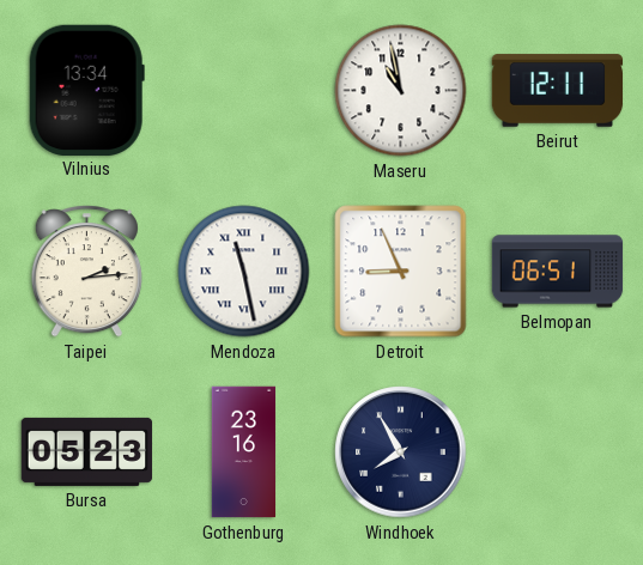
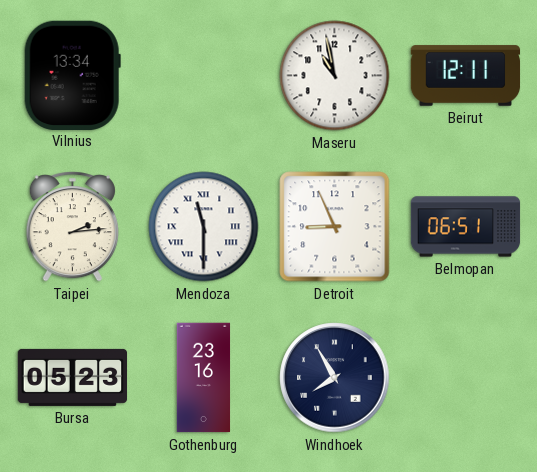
Mendoza: 11:28 -> 11:30
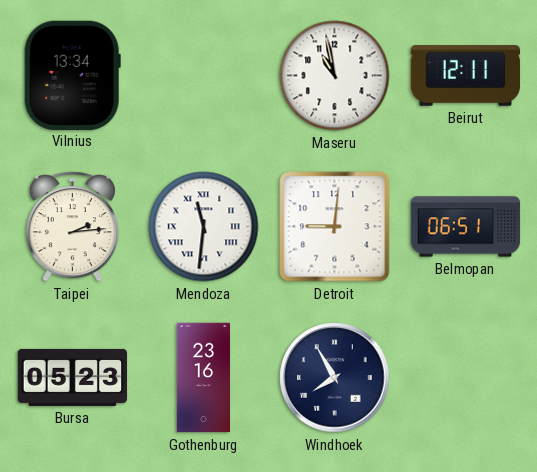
Mendoza: 11:30 -> 11:31
Detroit: 8:56 -> 9:01
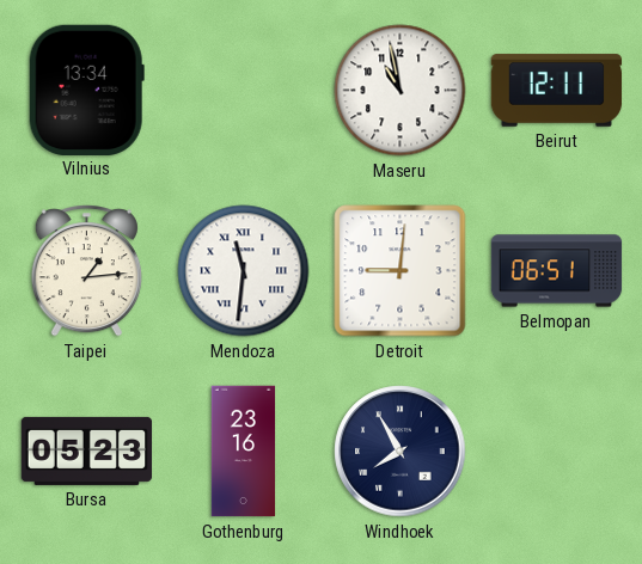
Taipei: 2:14 -> 1:14
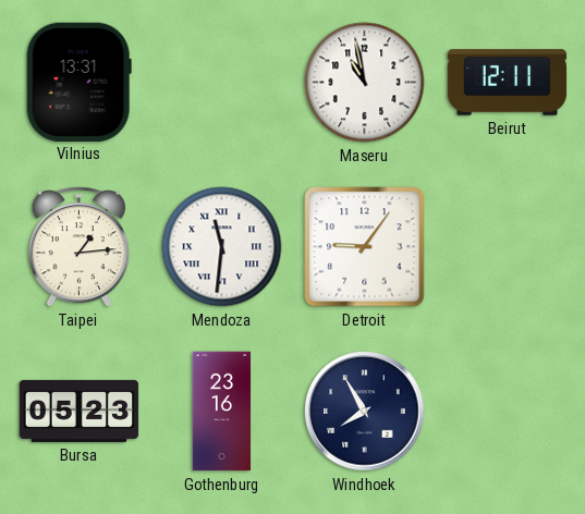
Vilnius: 13:34 -> 13:31
Detroit: 9:01 -> 9:06
Belmopan: 06:51 -> none
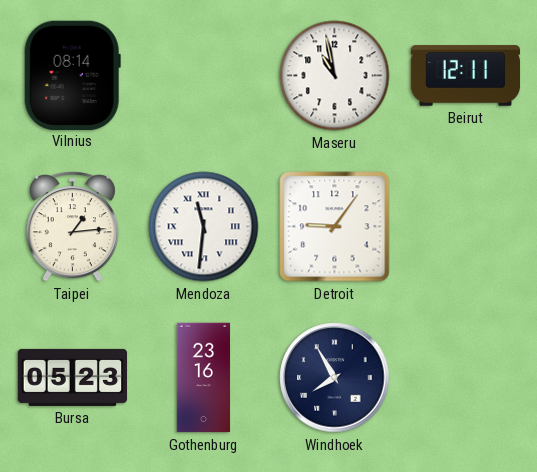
Vilnius: 13:31 -> 08:14
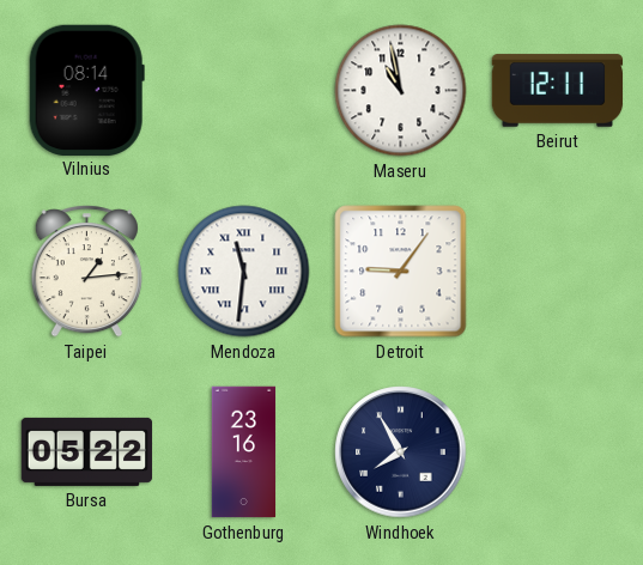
Bursa: 05:23 -> 05:22
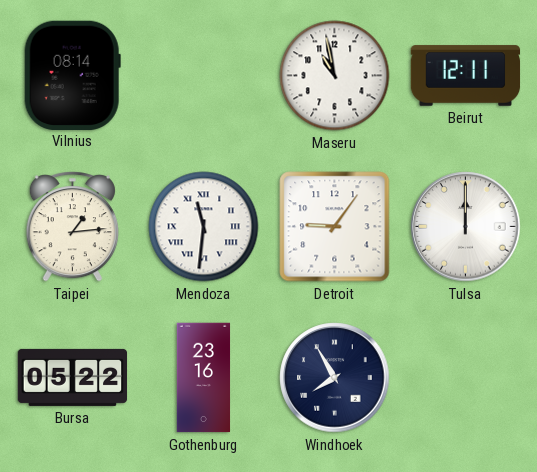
Tulsa: none -> 12:00
